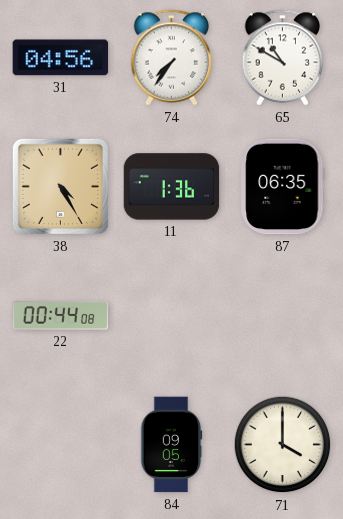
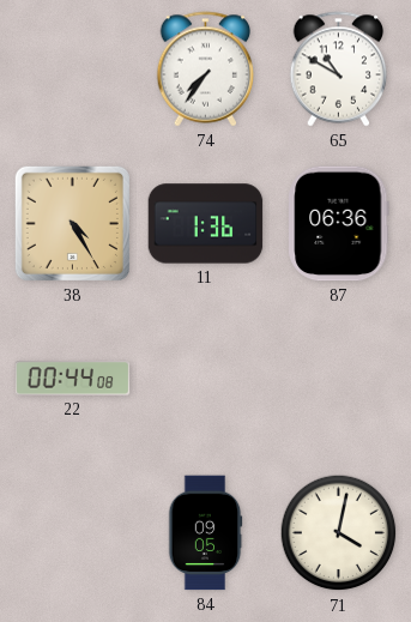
31: 04:56 -> none
87: 06:35 -> 06:36
71: 4:00 -> 4:02
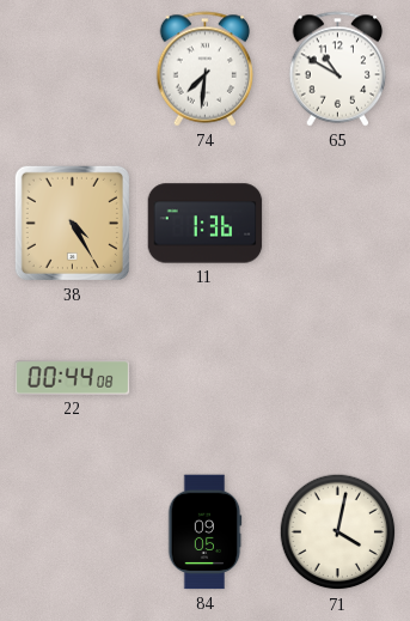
74: 7:36 -> 7:31
87: 06:36 -> none
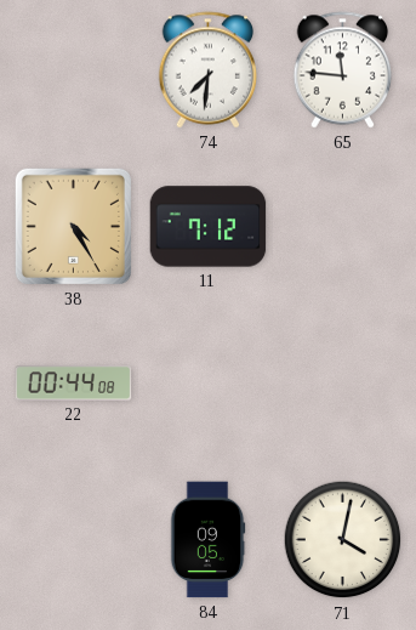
65: 10:50 -> 11:46
11: 1:36 -> 7:12
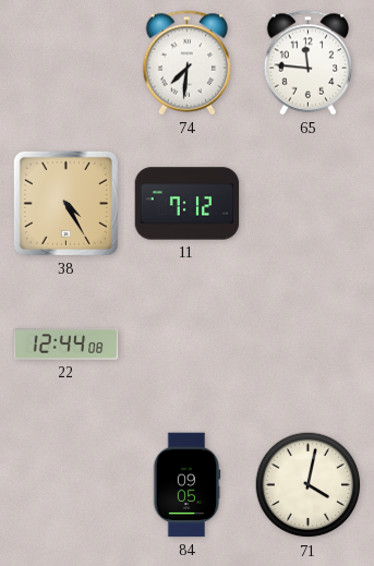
22: 00:44 -> 12:44
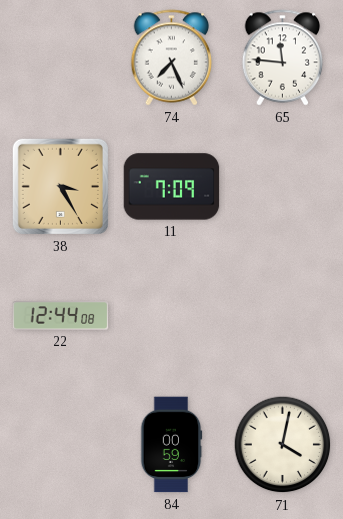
74: 7:31 -> 7:26
38: 4:25 -> 3:25
11: 7:12 -> 7:09
84: 09:05 -> 00:59
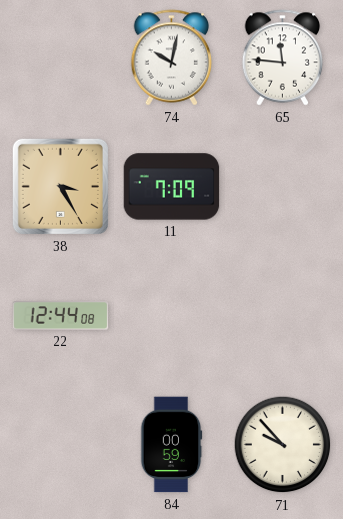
74: 7:26 -> 10:02
71: 4:02 -> 9:53
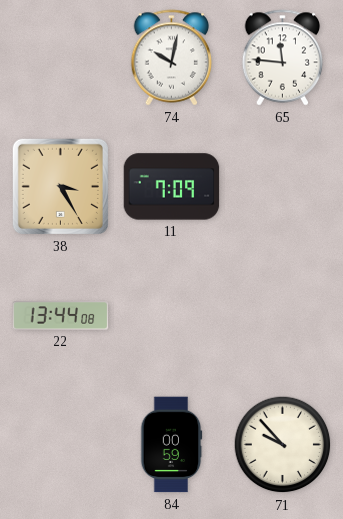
22: 12:44 -> 13:44
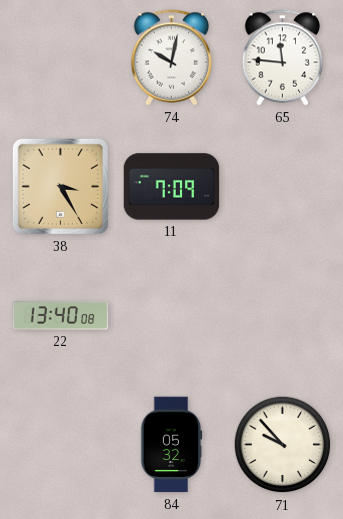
22: 13:44 -> 13:40
84: 00:59 -> 05:32
